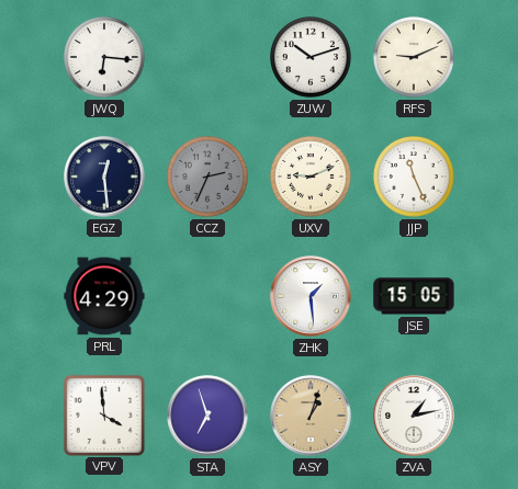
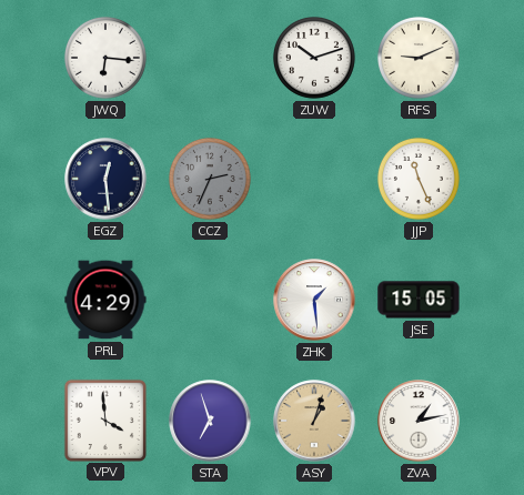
UXV: 9:11 -> none
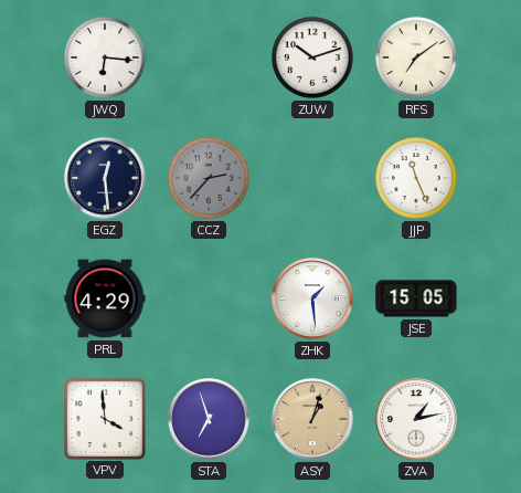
RFS: 9:11 -> 7:09
CCZ: 2:34 -> 2:37
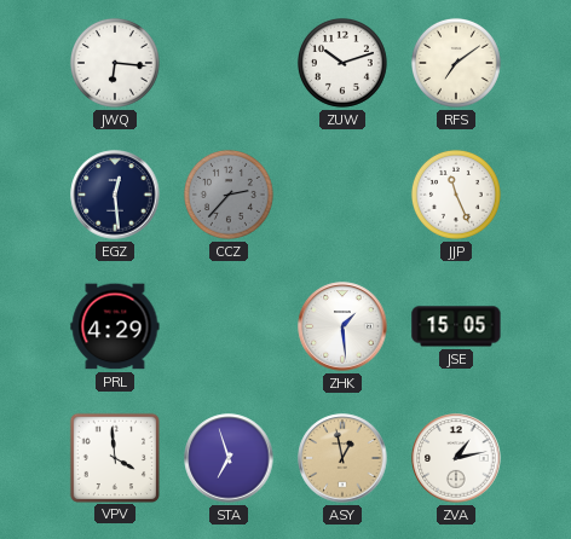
ASY: 1:03 -> 12:58
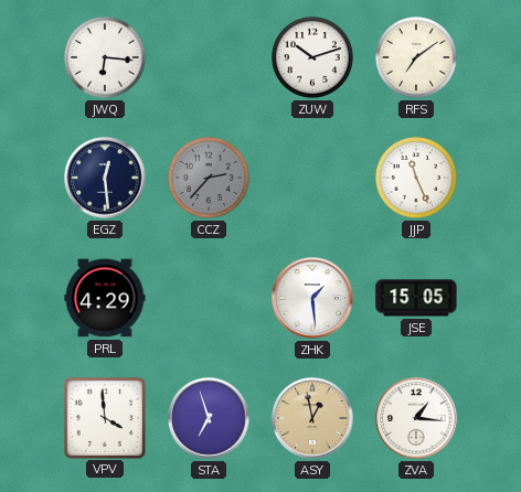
ZVA: 1:13 -> 1:16
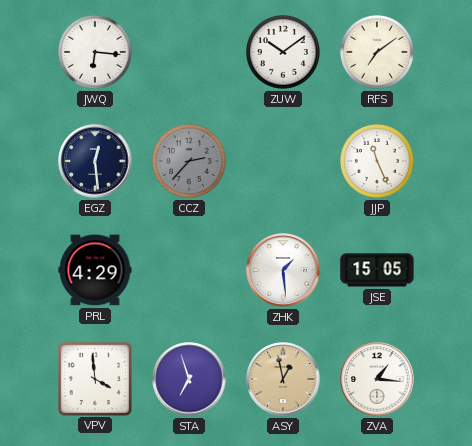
ZUW: 10:12 -> 10:09
